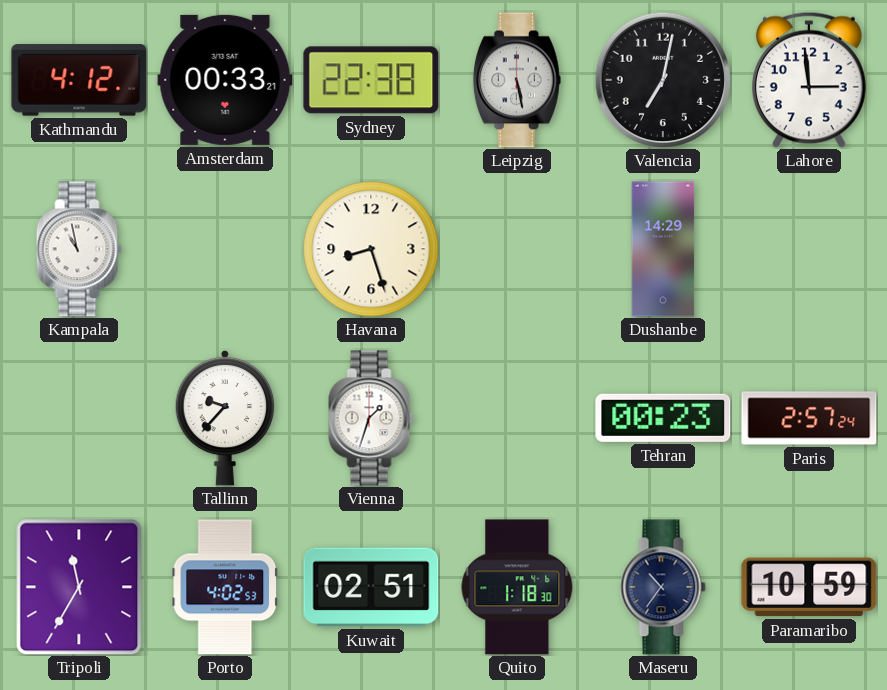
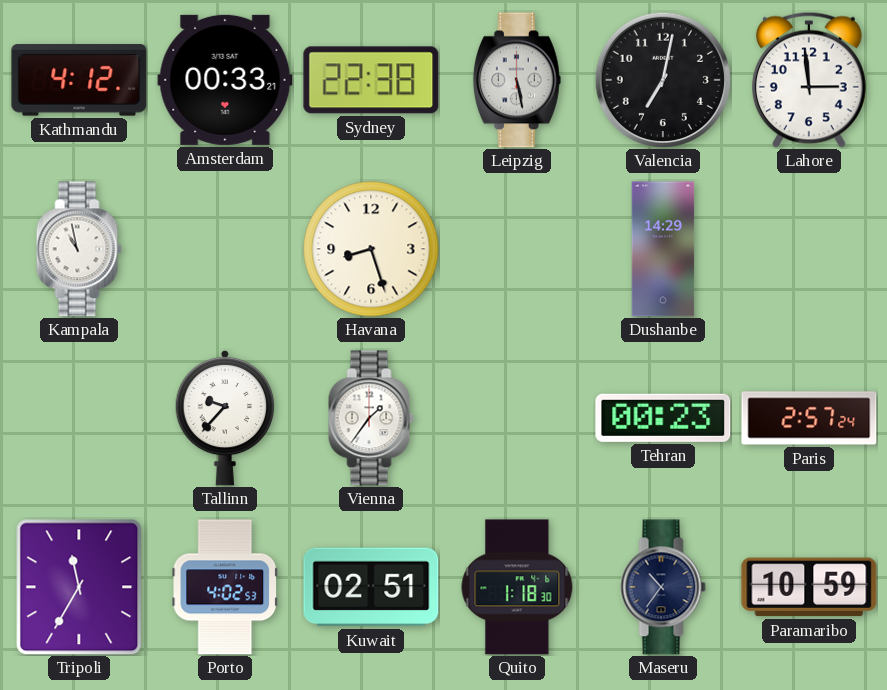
Vienna: 1:33 -> 1:36
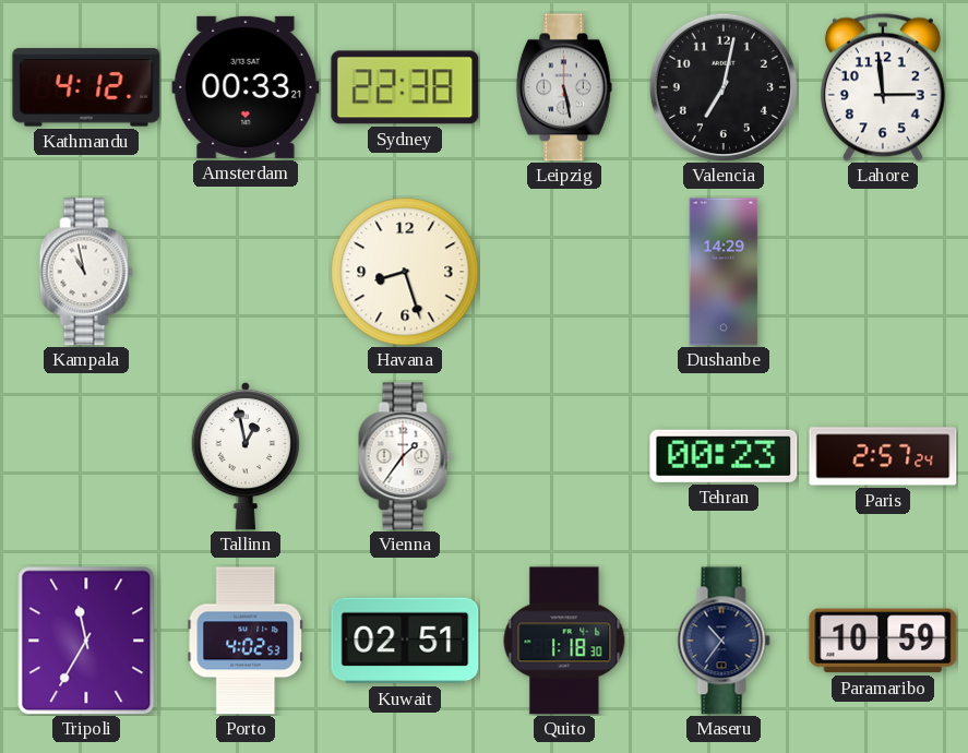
Tallinn: 9:37 -> 12:58
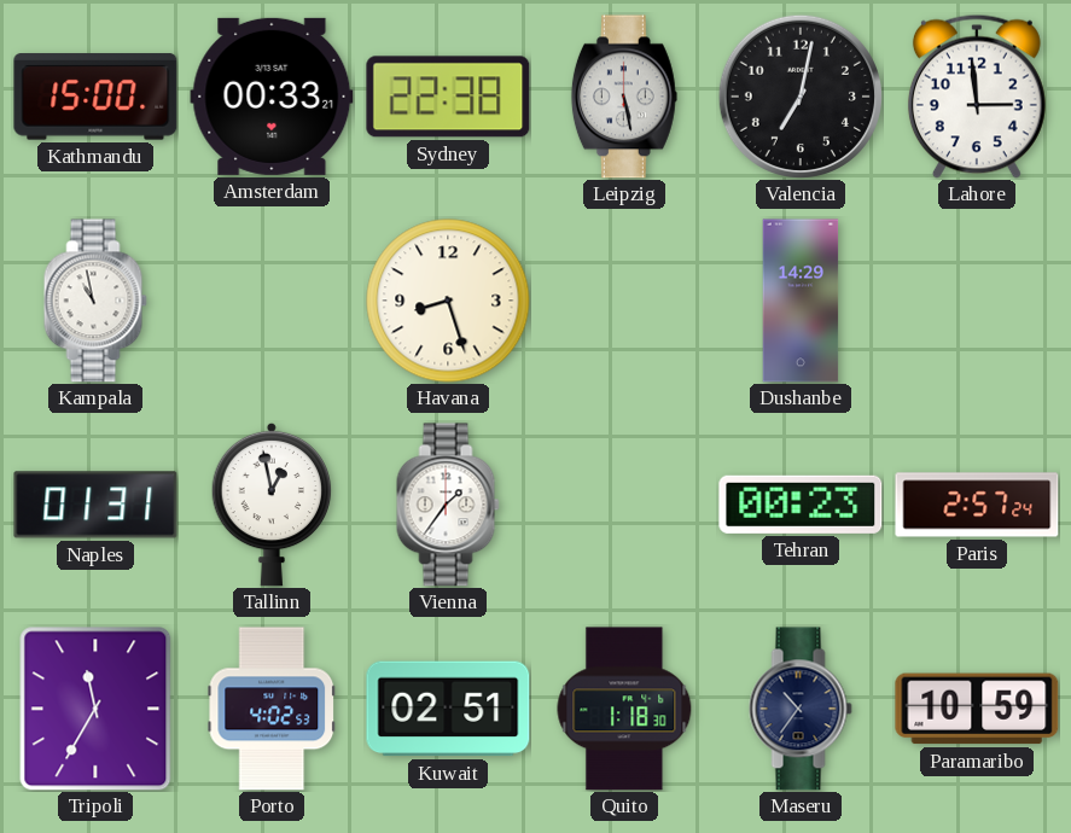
Kathmandu: 4:12 -> 15:00
Naples: none -> 01:31
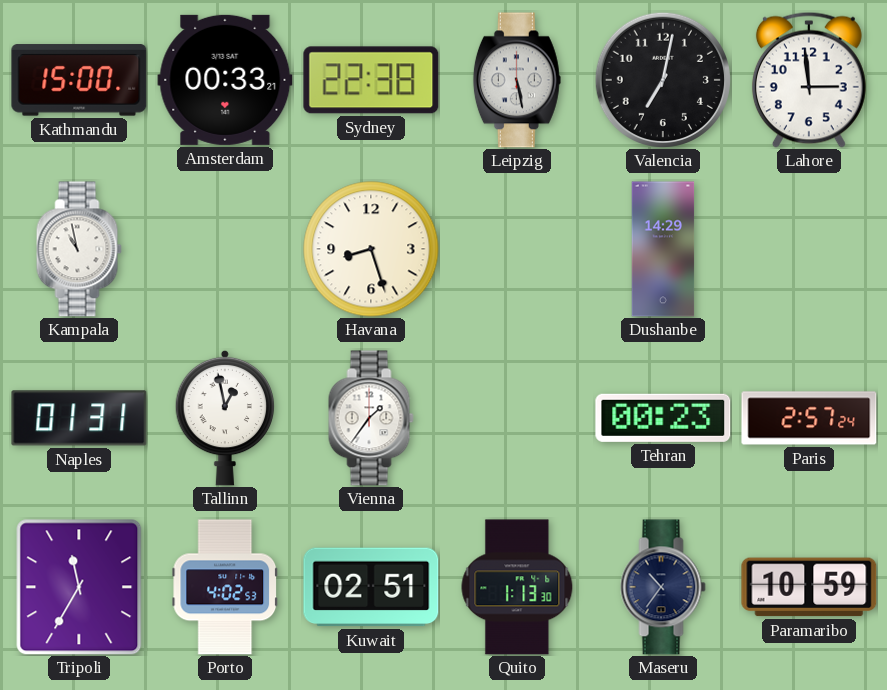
Quito: 1:18 -> 1:13
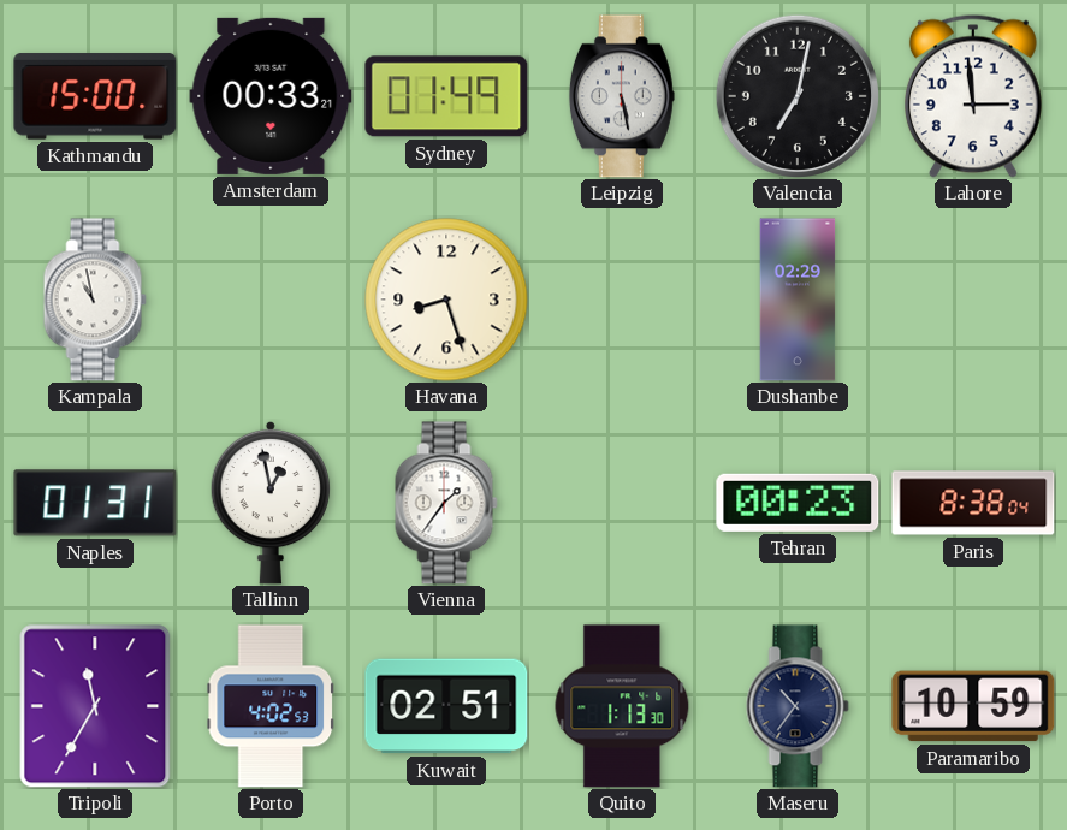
Sydney: 22:38 -> 01:49
Dushanbe: 14:29 -> 02:29
Paris: 2:57 -> 8:38
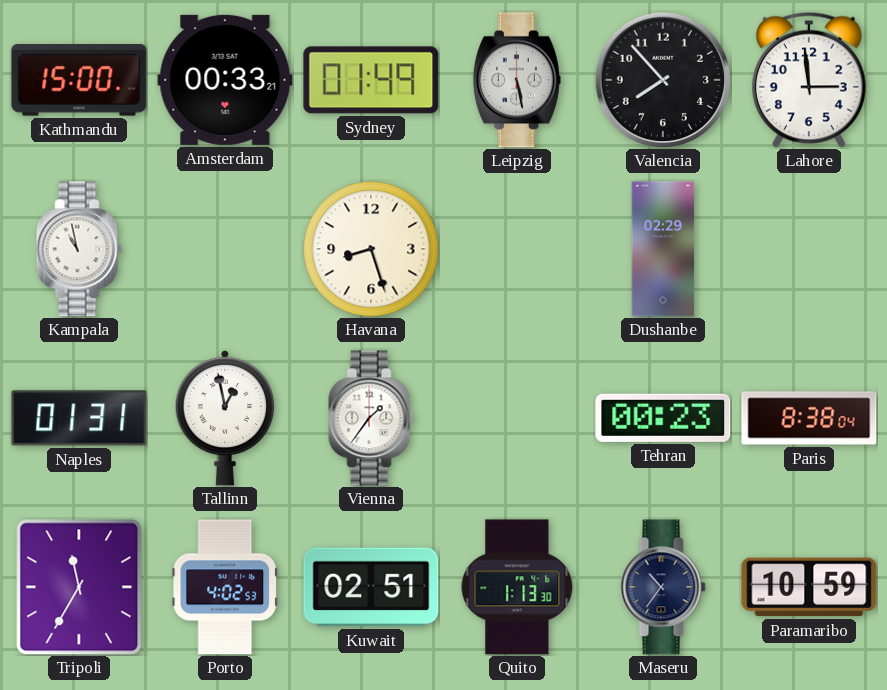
Valencia: 7:02 -> 7:53
